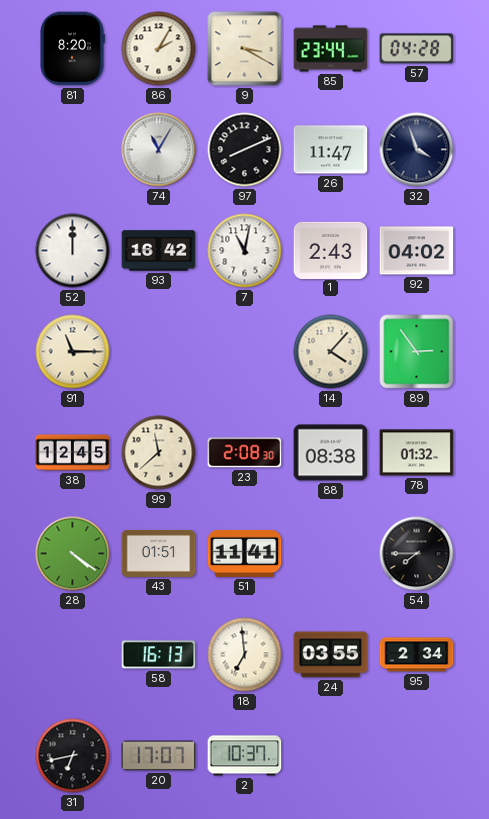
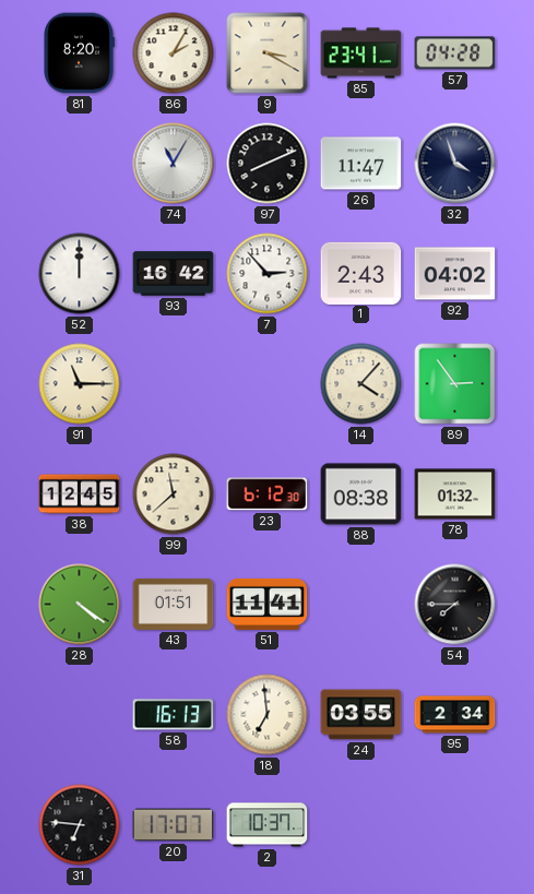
85: 23:44 -> 23:41
7: 11:02 -> 2:53
23: 2:08 -> 6:12
31: 6:43 -> 6:46
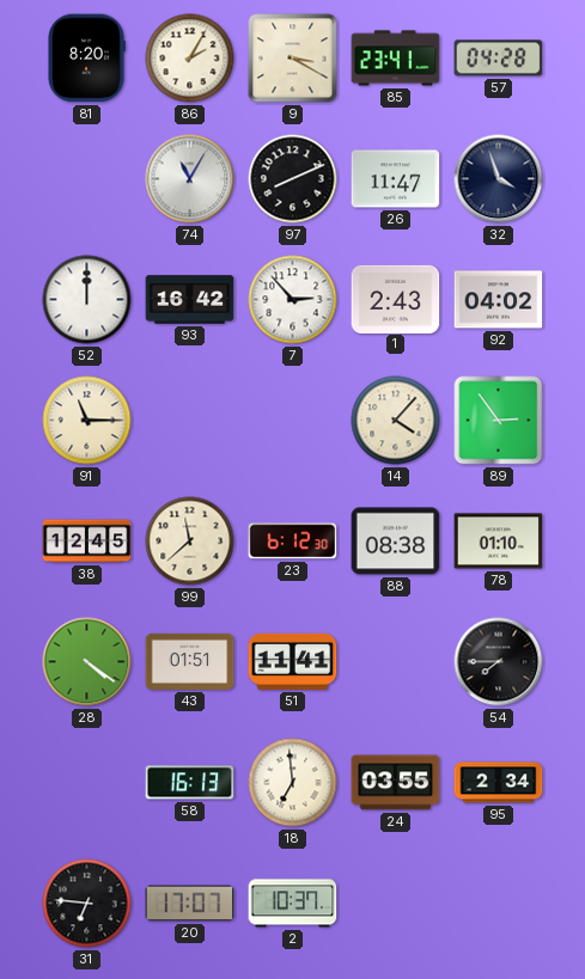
78: 01:32 -> 01:10
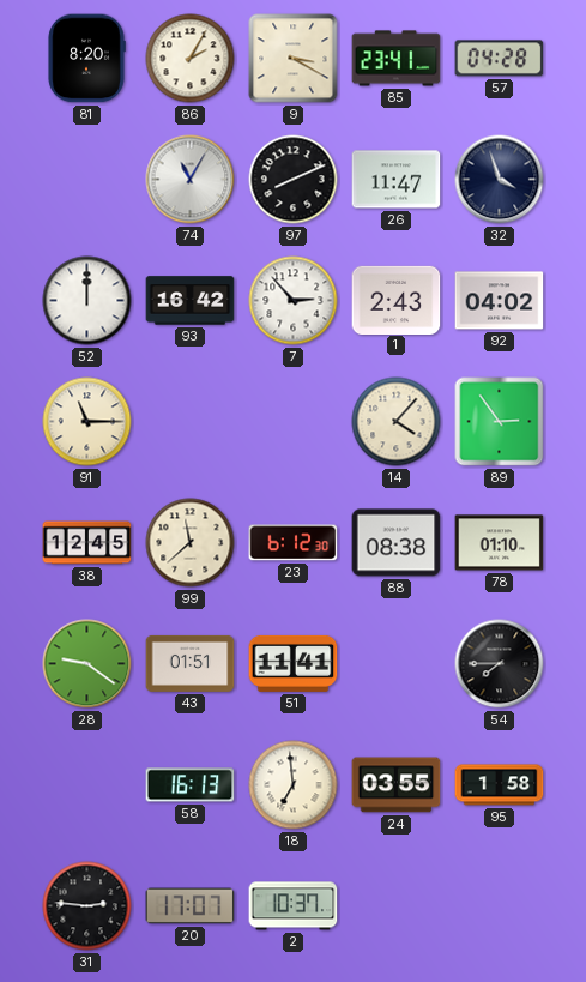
28: 4:21 -> 9:21
95: 2:34 -> 1:58
31: 6:46 -> 2:46
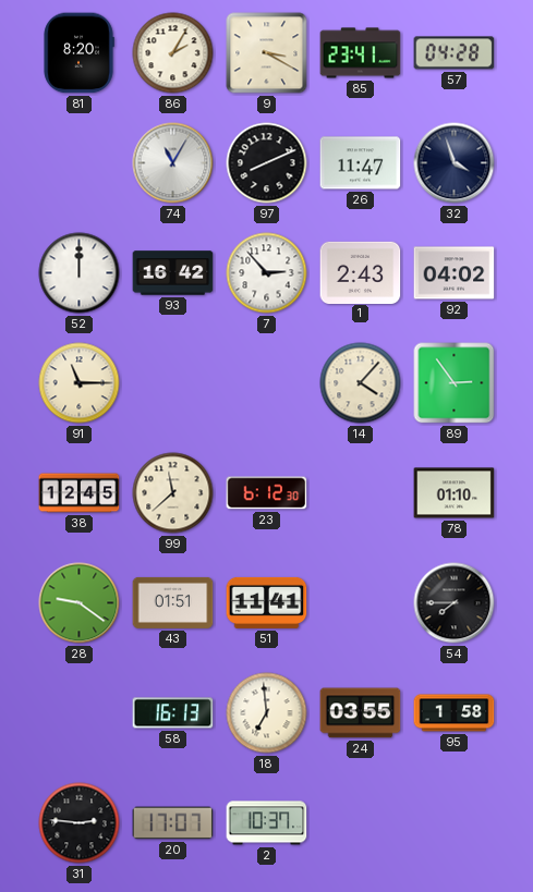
88: 08:38 -> none
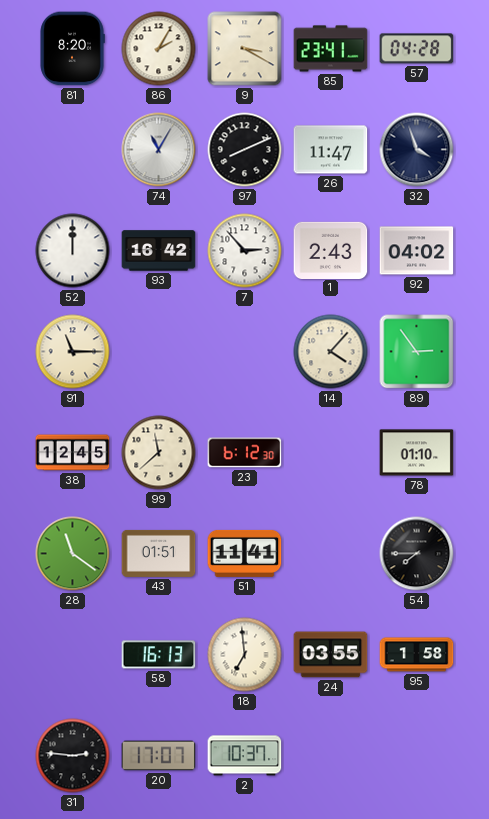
28: 9:21 -> 11:21
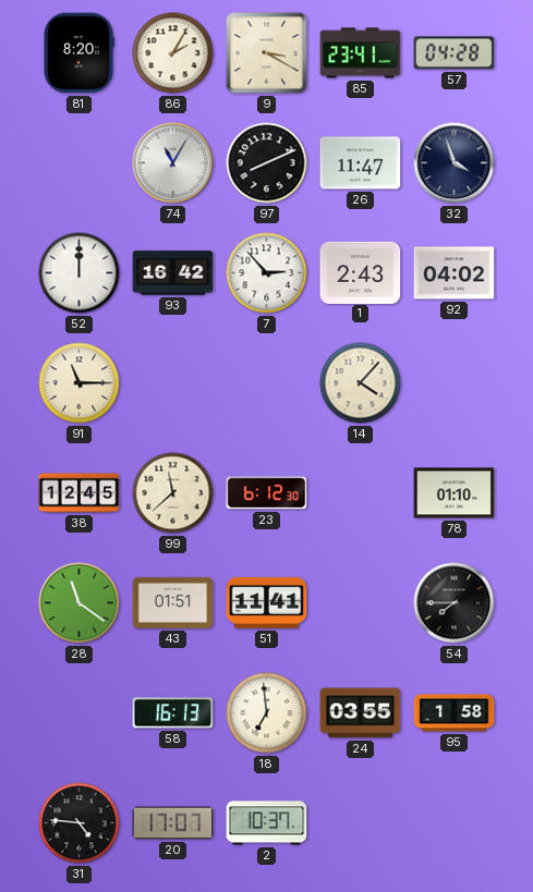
89: 2:54 -> none
31: 2:46 -> 4:46
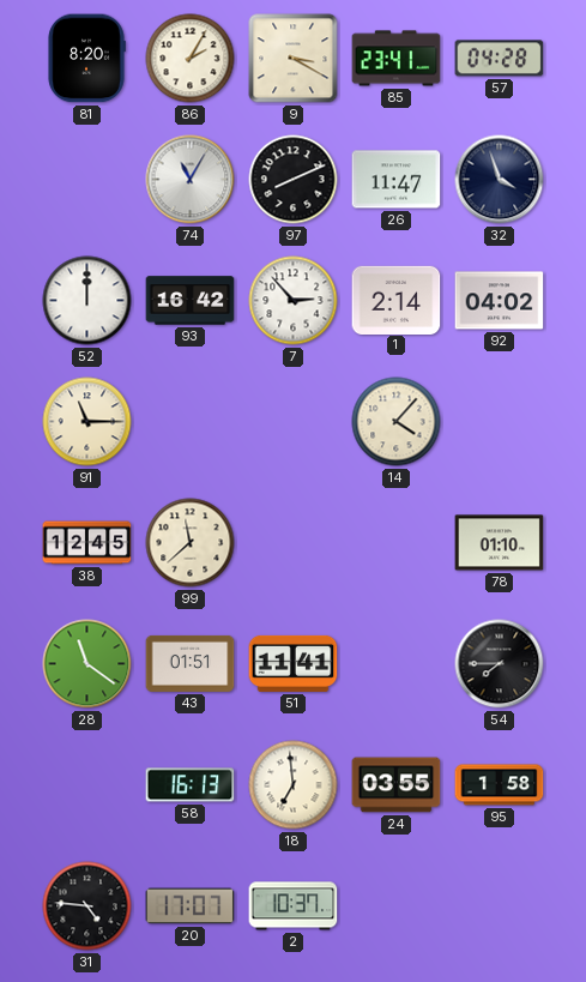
1: 2:43 -> 2:14
23: 6:12 -> none
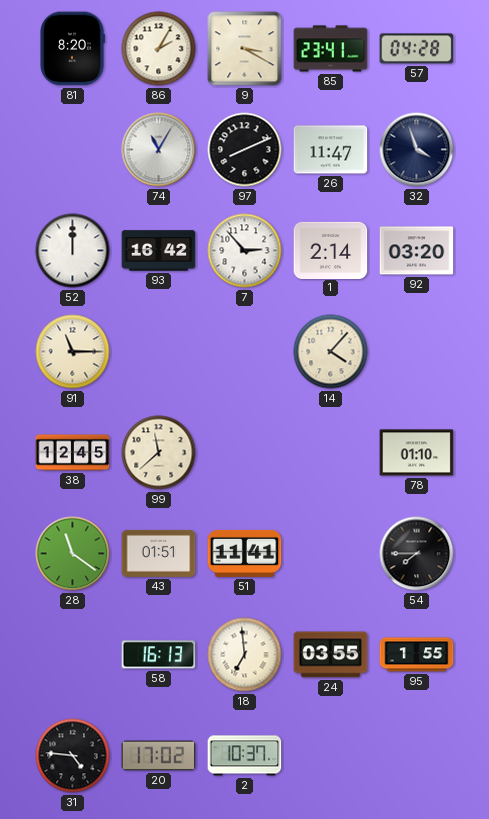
92: 04:02 -> 03:20
95: 1:58 -> 1:55
20: 17:07 -> 17:02
